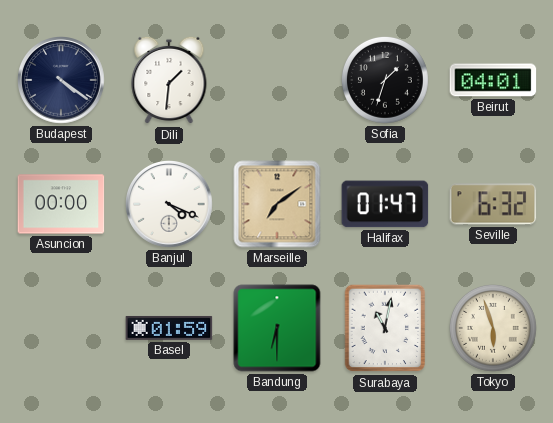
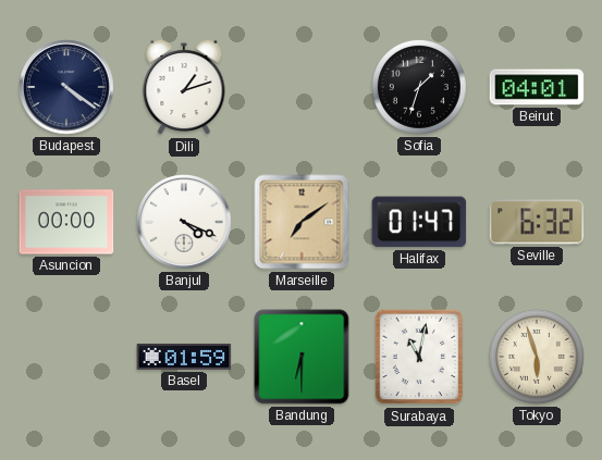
Dili: 1:31 -> 1:12
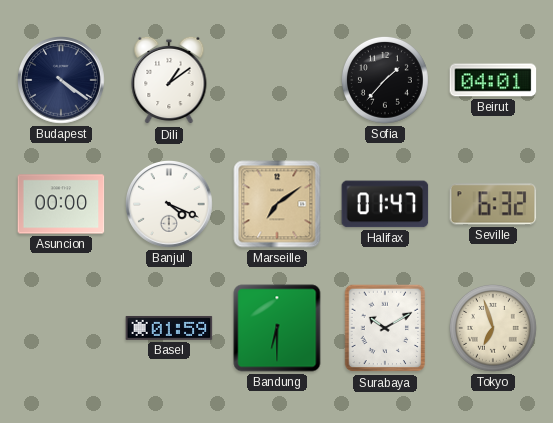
Dili: 1:12 -> 1:09
Sofia: 1:33 -> 1:37
Surabaya: 11:02 -> 10:10
Tokyo: 5:57 -> 6:57
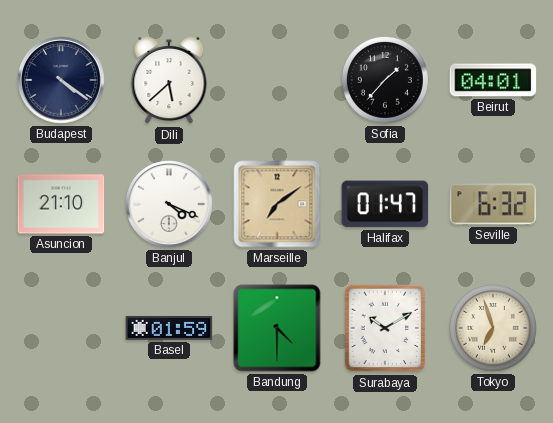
Dili: 1:09 -> 5:38
Asuncion: 00:00 -> 21:10
Bandung: 6:30 -> 4:30
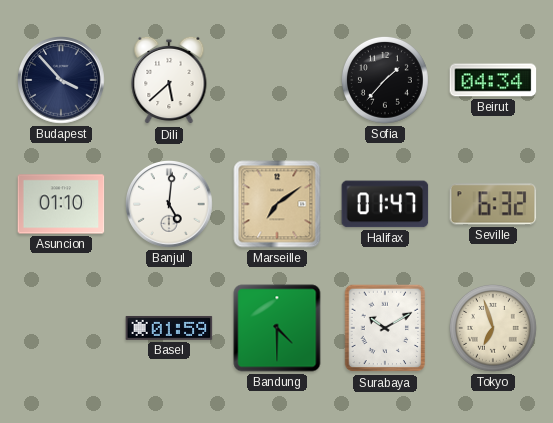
Budapest: 4:21 -> 3:53
Beirut: 04:01 -> 04:34
Asuncion: 21:10 -> 01:10
Banjul: 4:19 -> 5:01
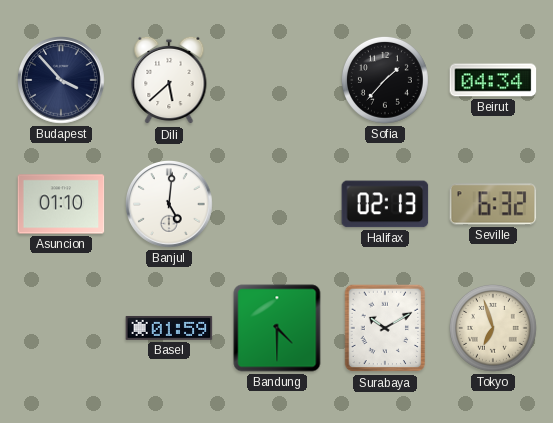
Marseille: 7:09 -> none
Halifax: 01:47 -> 02:13
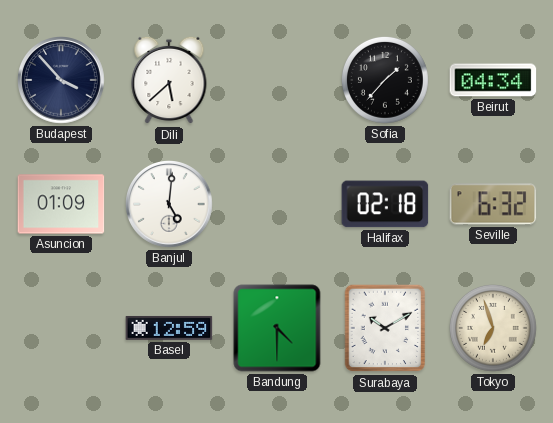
Asuncion: 01:10 -> 01:09
Halifax: 02:13 -> 02:18
Basel: 01:59 -> 12:59
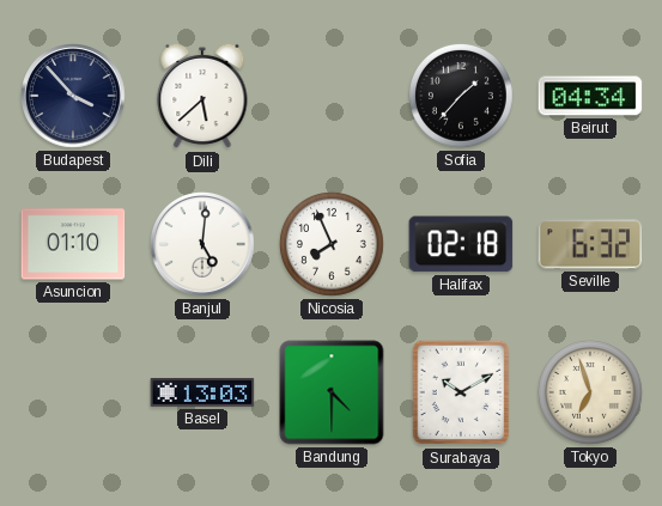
Asuncion: 01:09 -> 01:10
Nicosia: none -> 7:56
Basel: 12:59 -> 13:03
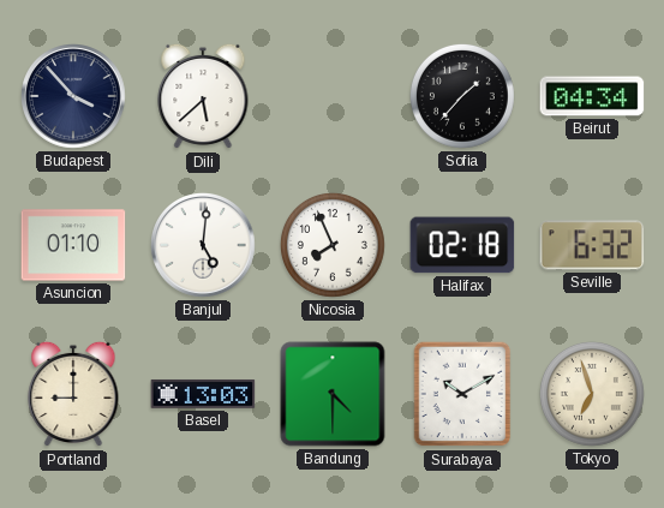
Portland: none -> 9:00
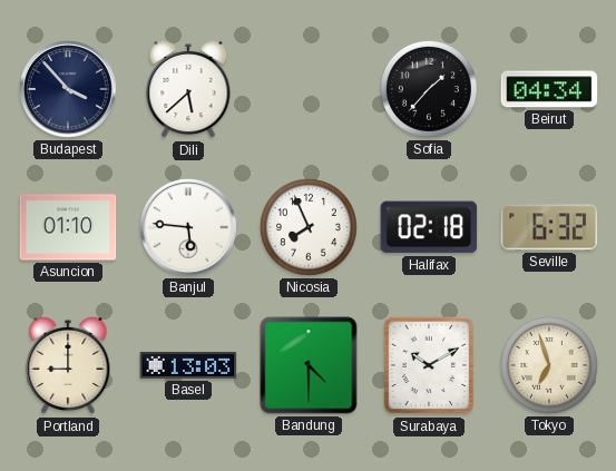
Banjul: 5:01 -> 5:46
